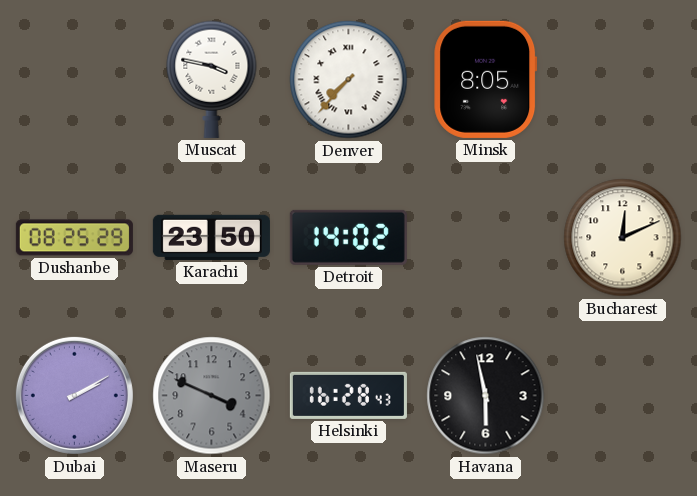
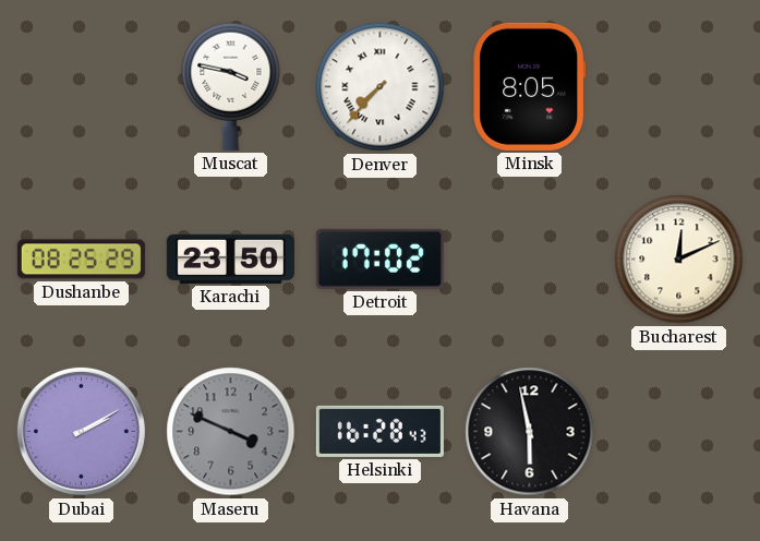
Detroit: 14:02 -> 17:02
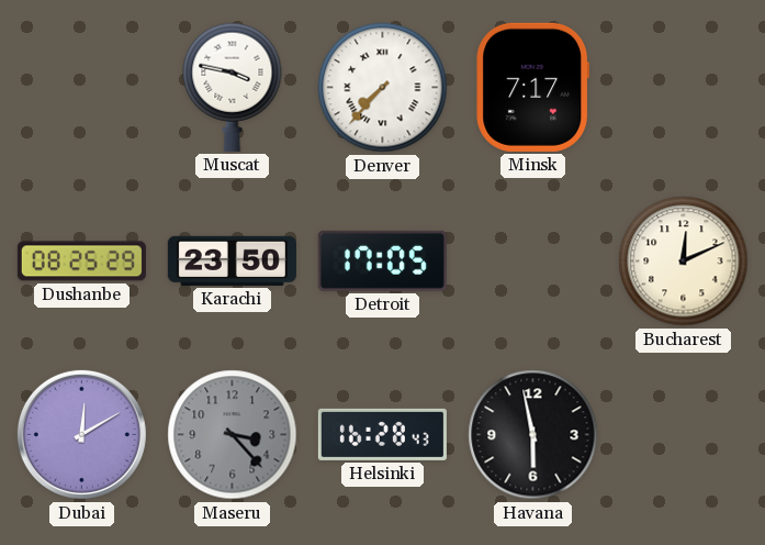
Minsk: 8:05 -> 7:17
Detroit: 17:02 -> 17:05
Dubai: 2:10 -> 12:10
Maseru: 3:49 -> 3:23
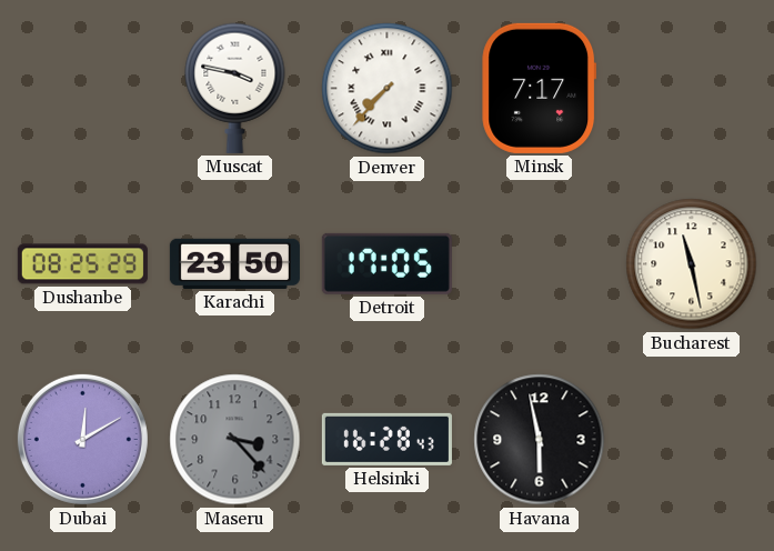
Bucharest: 12:11 -> 11:28
